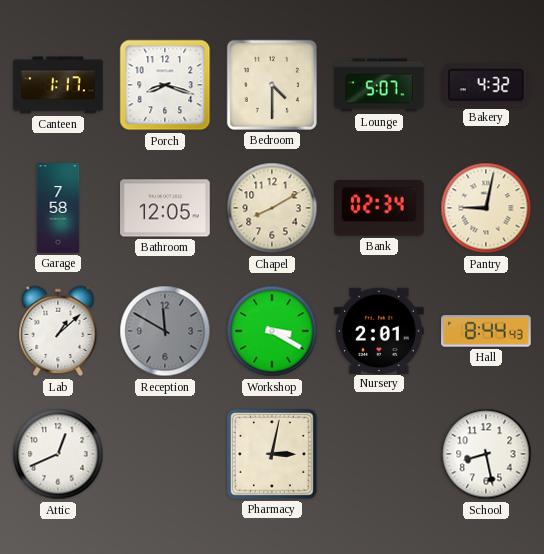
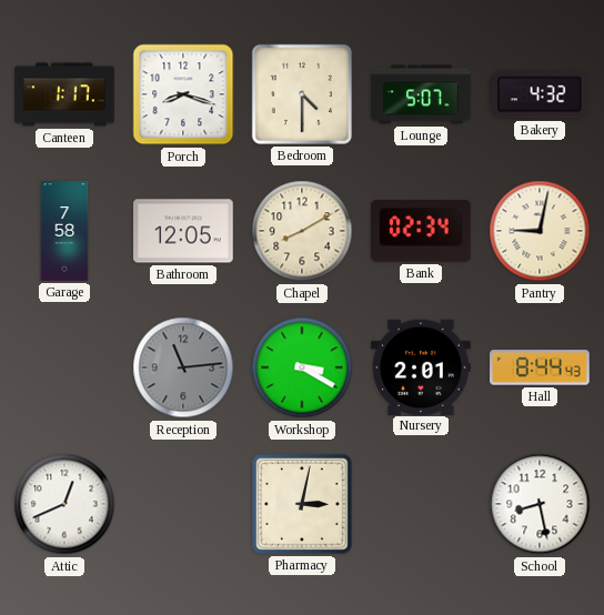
Lab: 1:08 -> none
Reception: 11:50 -> 11:14
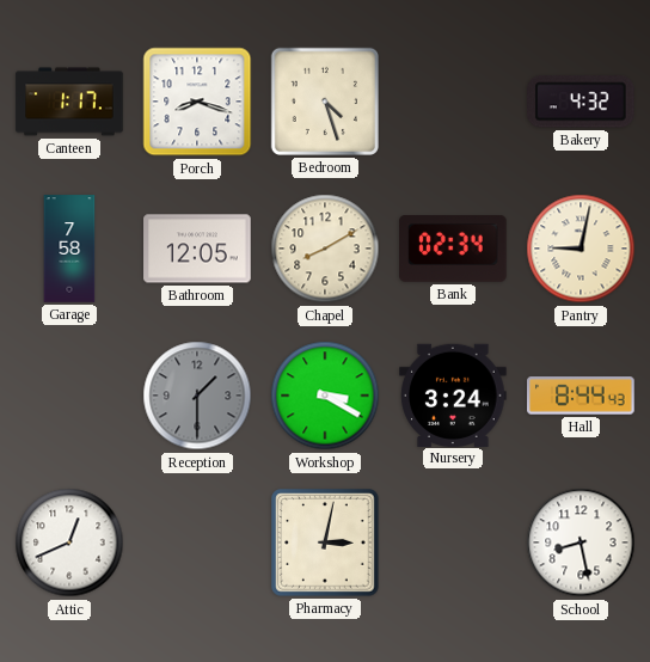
Bedroom: 4:30 -> 4:27
Lounge: 5:07 -> none
Reception: 11:14 -> 1:30
Nursery: 2:01 -> 3:24
